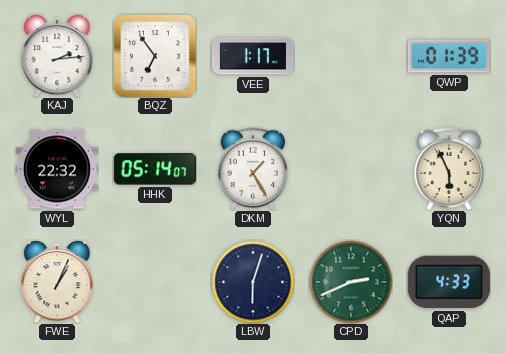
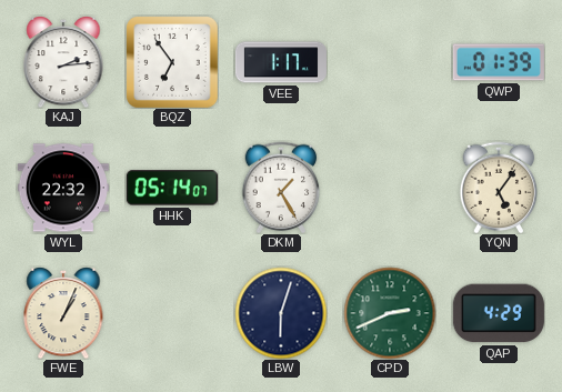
YQN: 5:56 -> 5:06
QAP: 4:33 -> 4:29
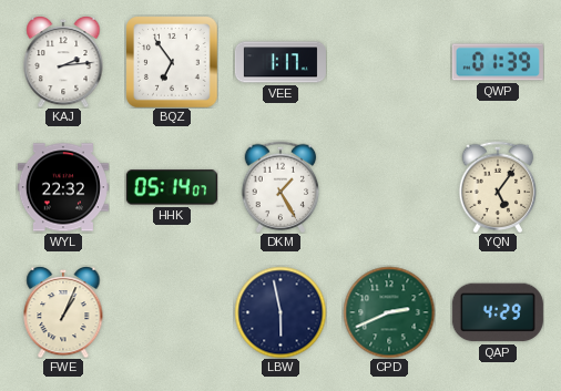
LBW: 6:03 -> 5:58
